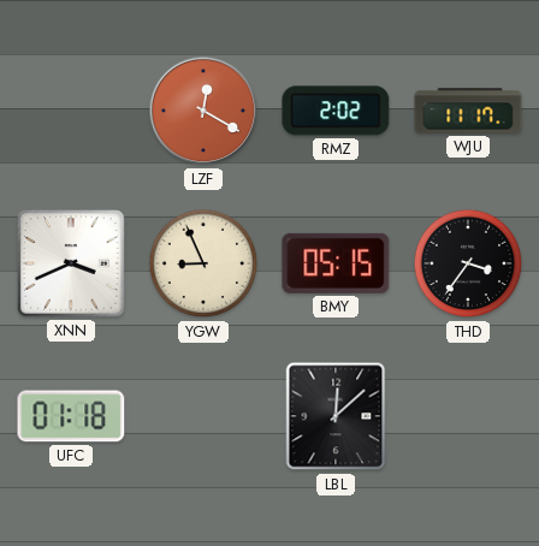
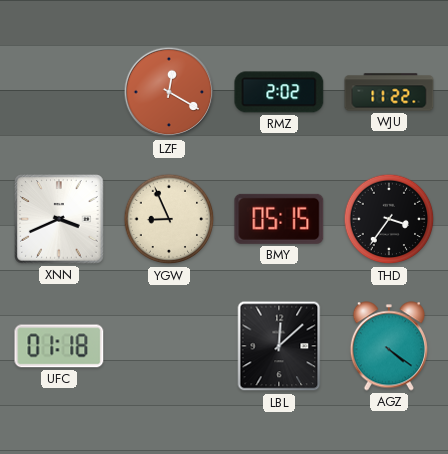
WJU: 11:17 -> 11:22
AGZ: none -> 4:21
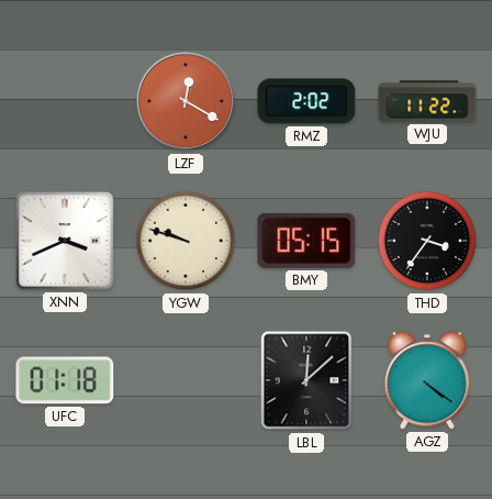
YGW: 8:56 -> 9:48
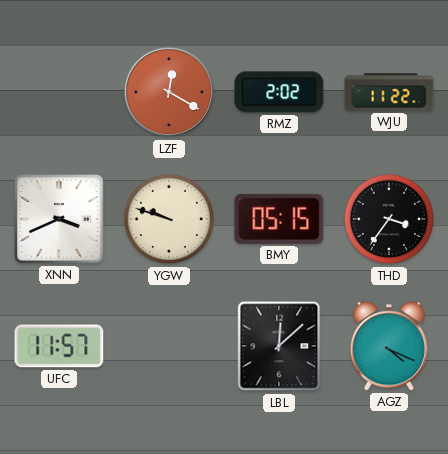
UFC: 01:18 -> 11:57
AGZ: 4:21 -> 4:19
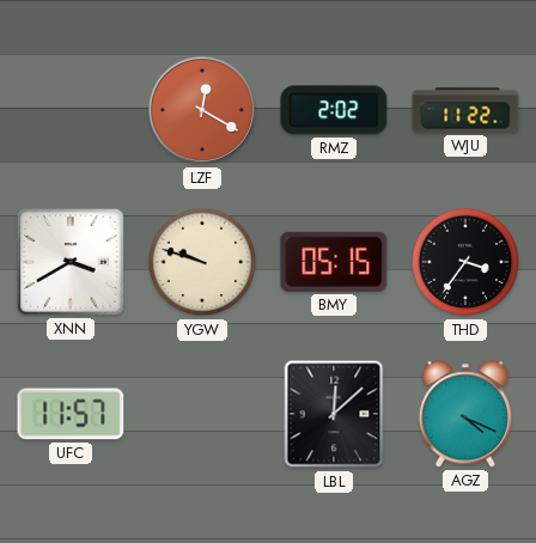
XNN: 3:41 -> 3:40
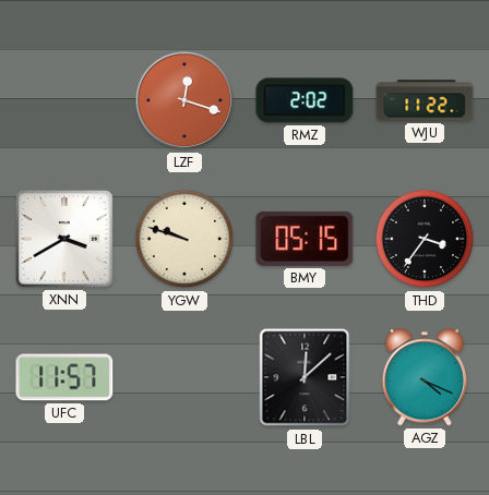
LZF: 12:20 -> 12:18
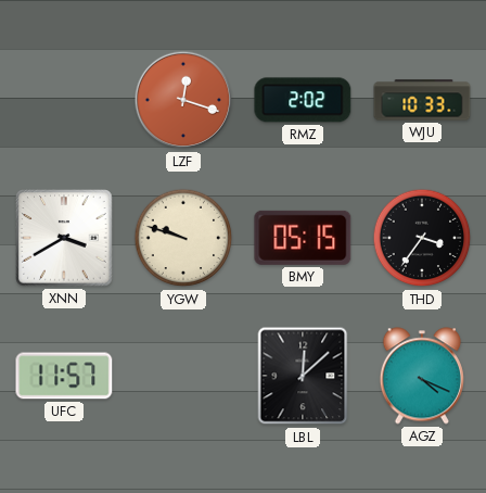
WJU: 11:22 -> 10:33
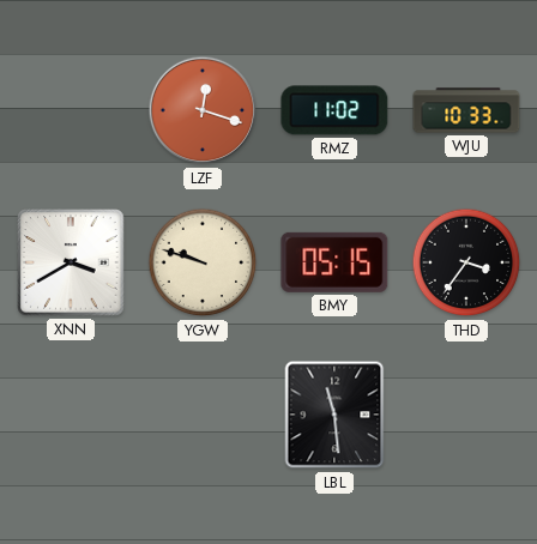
RMZ: 2:02 -> 11:02
UFC: 11:57 -> none
LBL: 12:08 -> 11:29
AGZ: 4:19 -> none
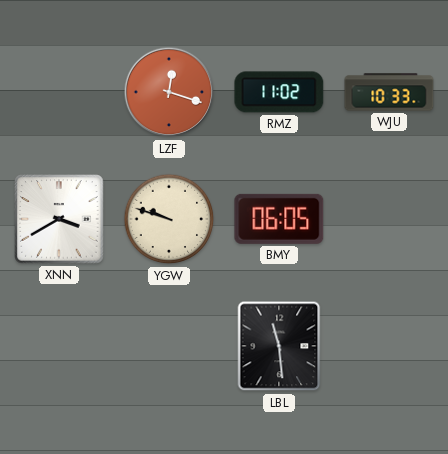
BMY: 05:15 -> 06:05
THD: 3:36 -> none
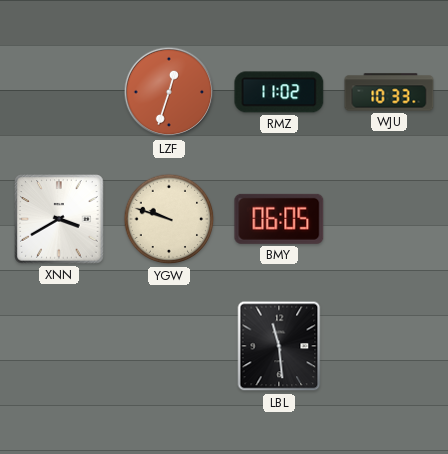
LZF: 12:18 -> 12:33
